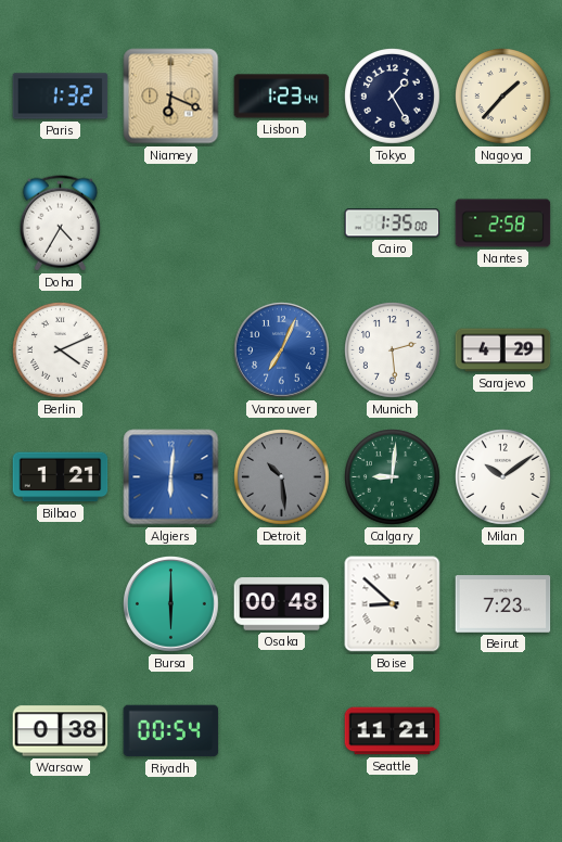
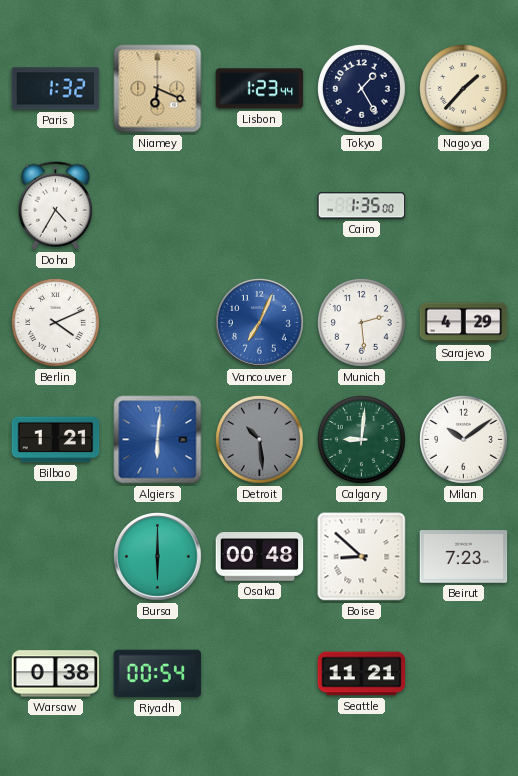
Nantes: 2:58 -> none
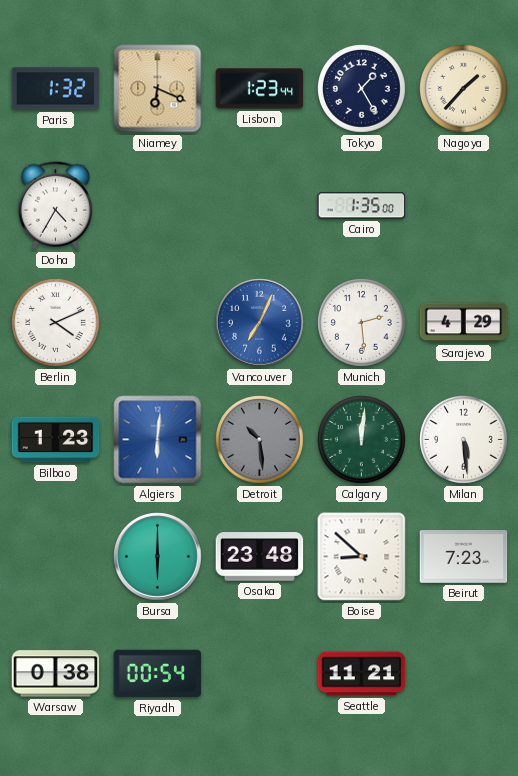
Bilbao: 1:21 -> 1:23
Calgary: 9:01 -> 12:01
Milan: 10:09 -> 5:29
Osaka: 00:48 -> 23:48
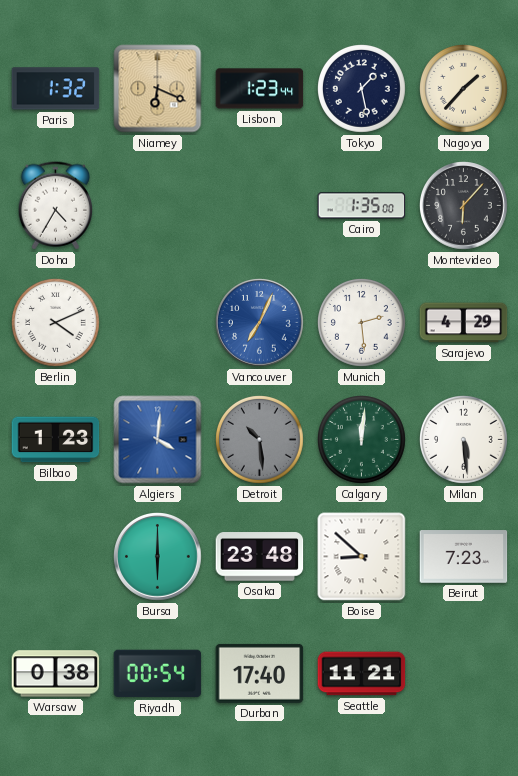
Tokyo: 1:25 -> 1:28
Montevideo: none -> 6:07
Algiers: 6:01 -> 4:01
Durban: none -> 17:40
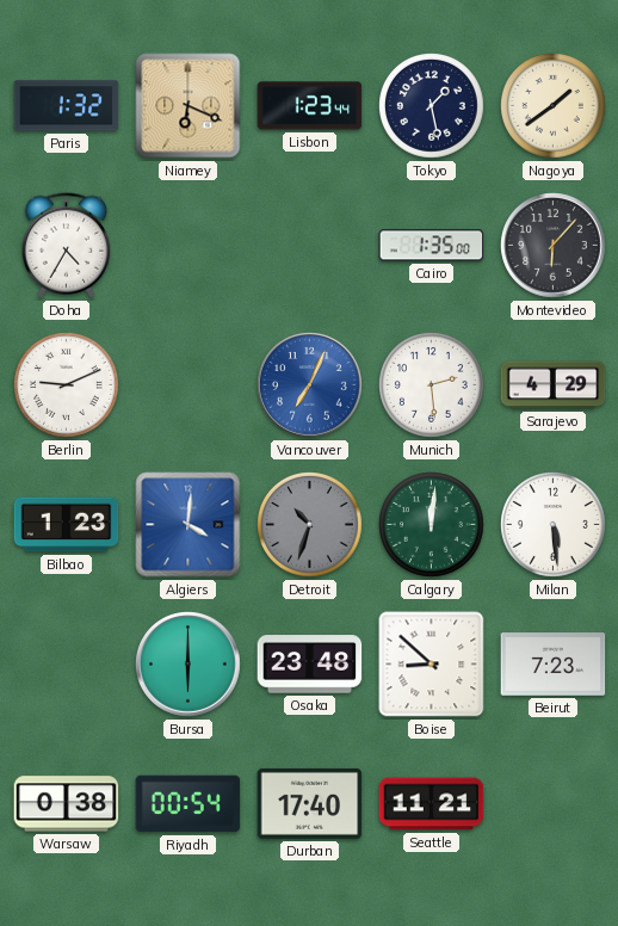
Nagoya: 1:37 -> 1:39
Berlin: 4:11 -> 9:11
Detroit: 10:29 -> 10:33
